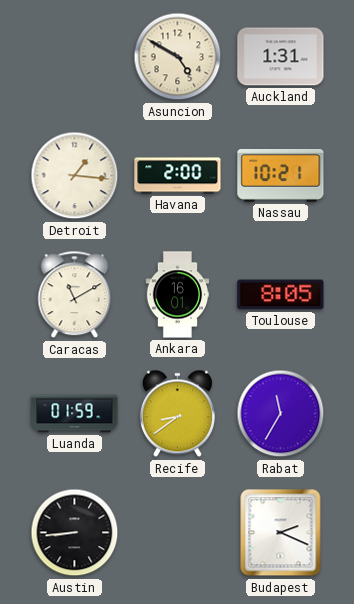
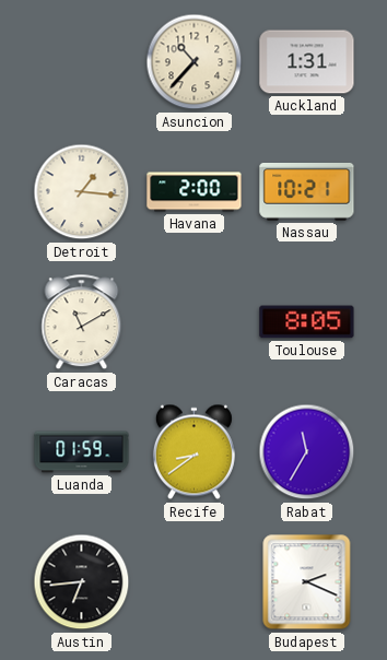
Asuncion: 4:50 -> 10:37
Ankara: 16:01 -> none
Austin: 8:44 -> 6:44
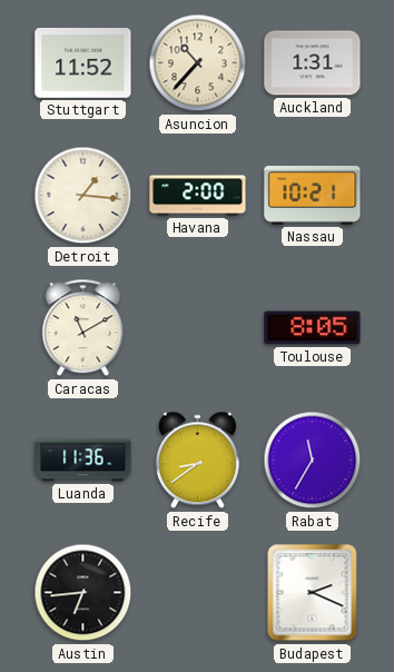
Stuttgart: none -> 11:52
Luanda: 01:59 -> 11:36
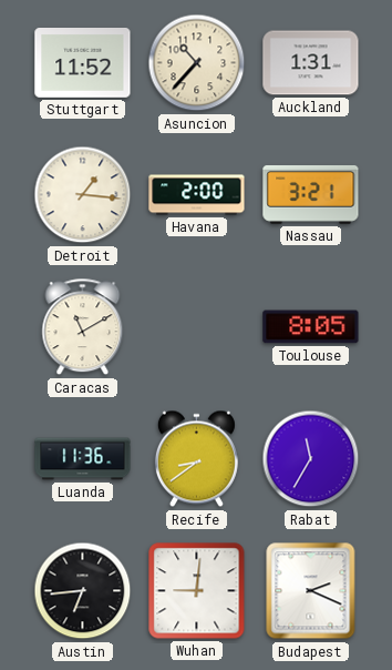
Nassau: 10:21 -> 3:21
Wuhan: none -> 9:01
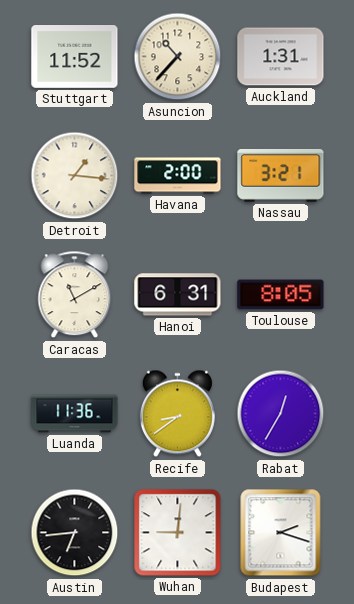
Hanoi: none -> 6:31
Rabat: 11:35 -> 12:35
Budapest: 2:19 -> 2:18
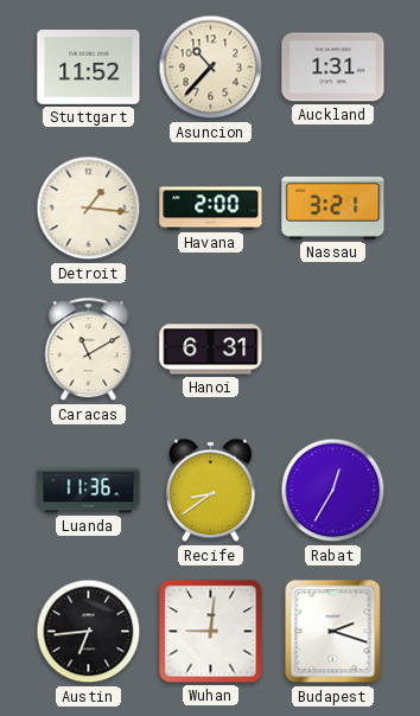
Toulouse: 8:05 -> none
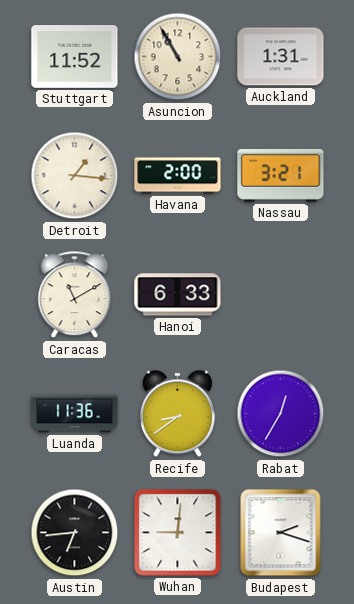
Asuncion: 10:37 -> 10:55
Hanoi: 6:31 -> 6:33
